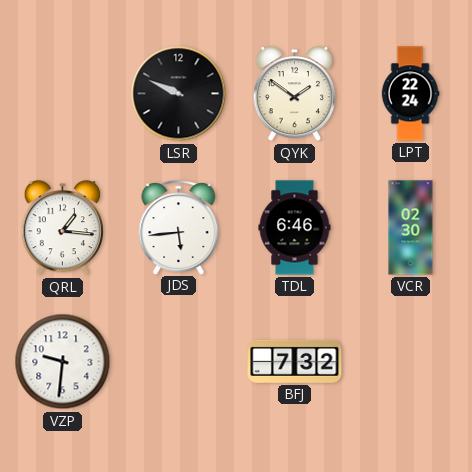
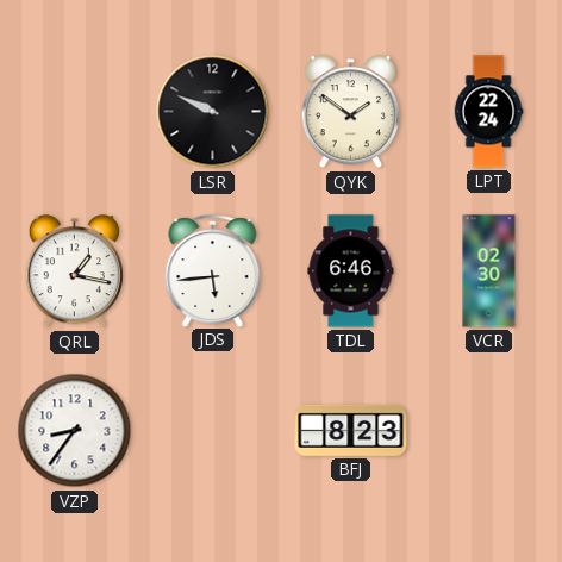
QRL: 1:16 -> 1:17
VZP: 9:31 -> 8:36
BFJ: 7:32 -> 8:23
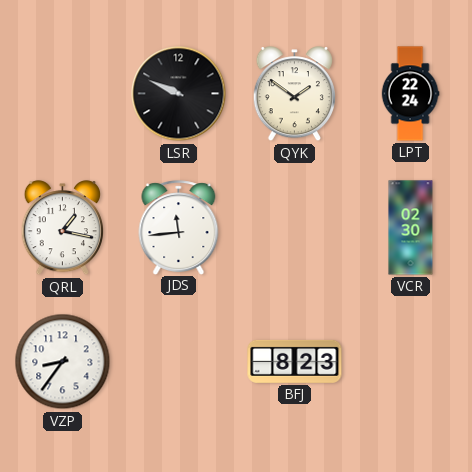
JDS: 5:44 -> 11:44
TDL: 6:46 -> none
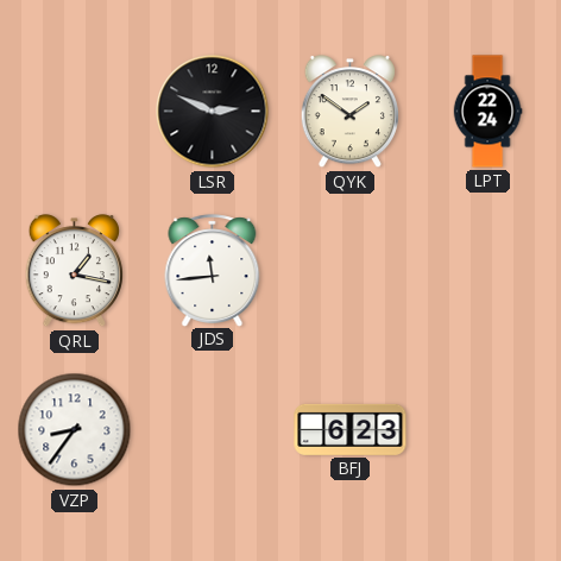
LSR: 9:49 -> 2:49
VCR: 02:30 -> none
BFJ: 8:23 -> 6:23
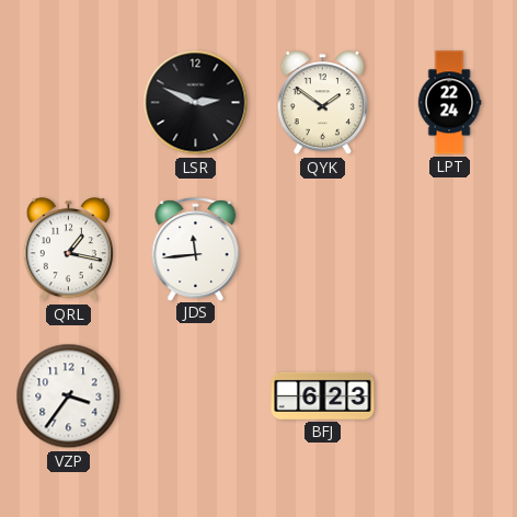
VZP: 8:36 -> 3:36
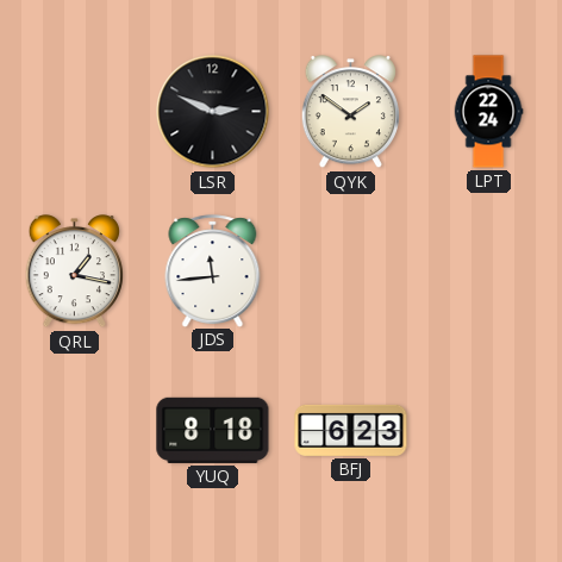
VZP: 3:36 -> none
YUQ: none -> 8:18
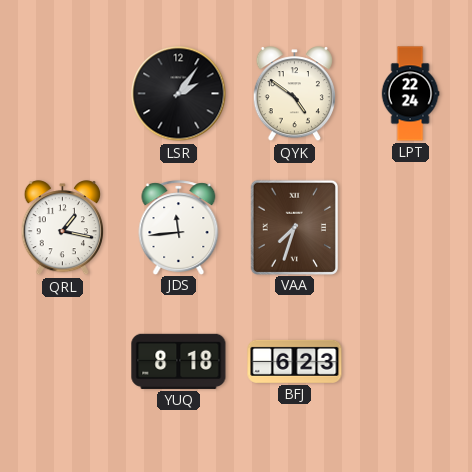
LSR: 2:49 -> 2:06
QYK: 1:51 -> 4:51
VAA: none -> 7:33
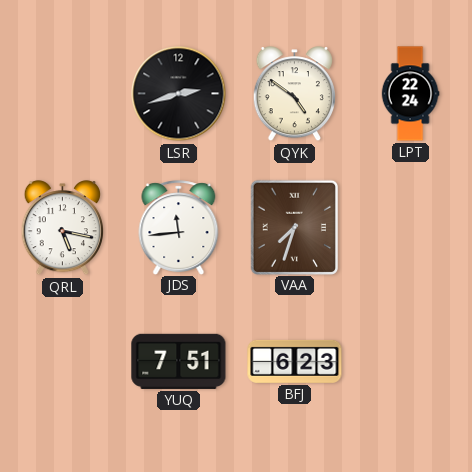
LSR: 2:06 -> 2:42
QRL: 1:17 -> 5:17
YUQ: 8:18 -> 7:51
